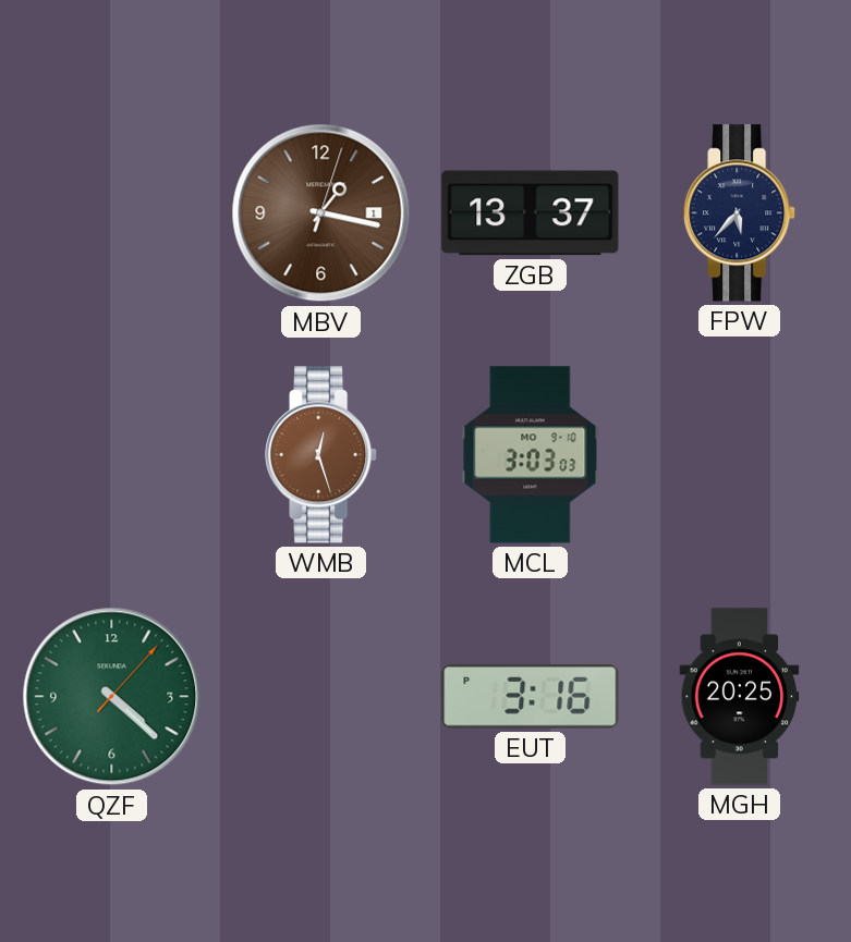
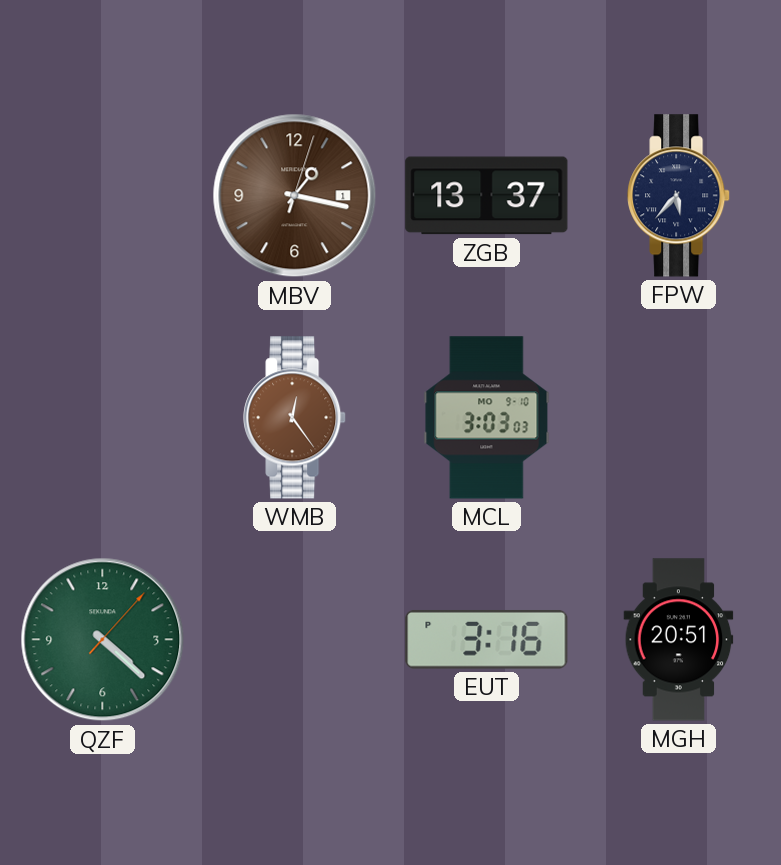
WMB: 12:27 -> 12:24
MGH: 20:25 -> 20:51
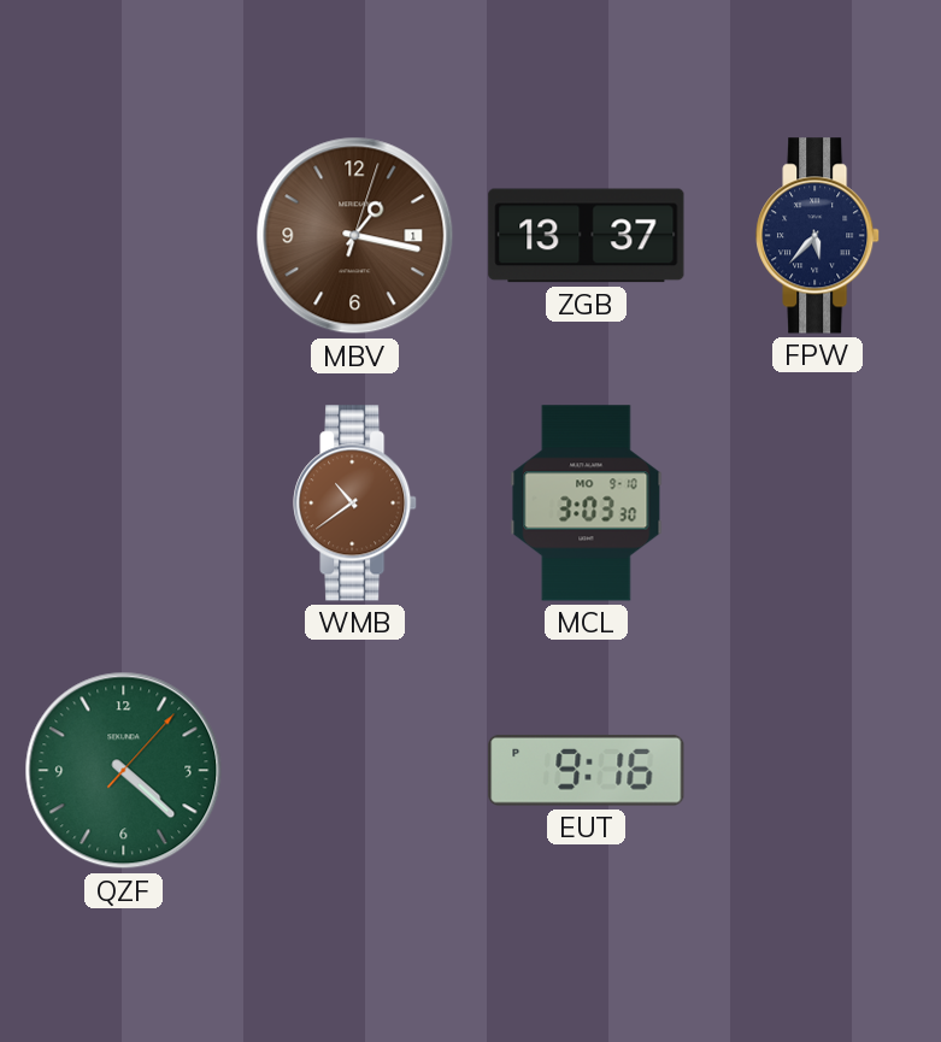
WMB: 12:24 -> 10:39
MCL: 3:03:03 -> 3:03:30
EUT: 3:16 -> 9:16
MGH: 20:51 -> none
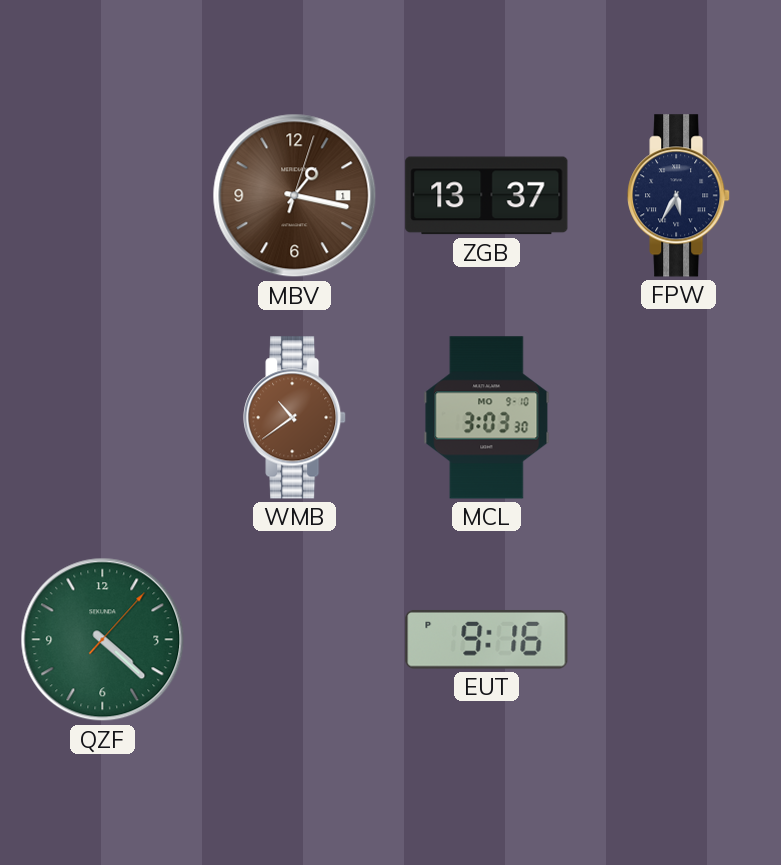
FPW: 5:37 -> 5:35
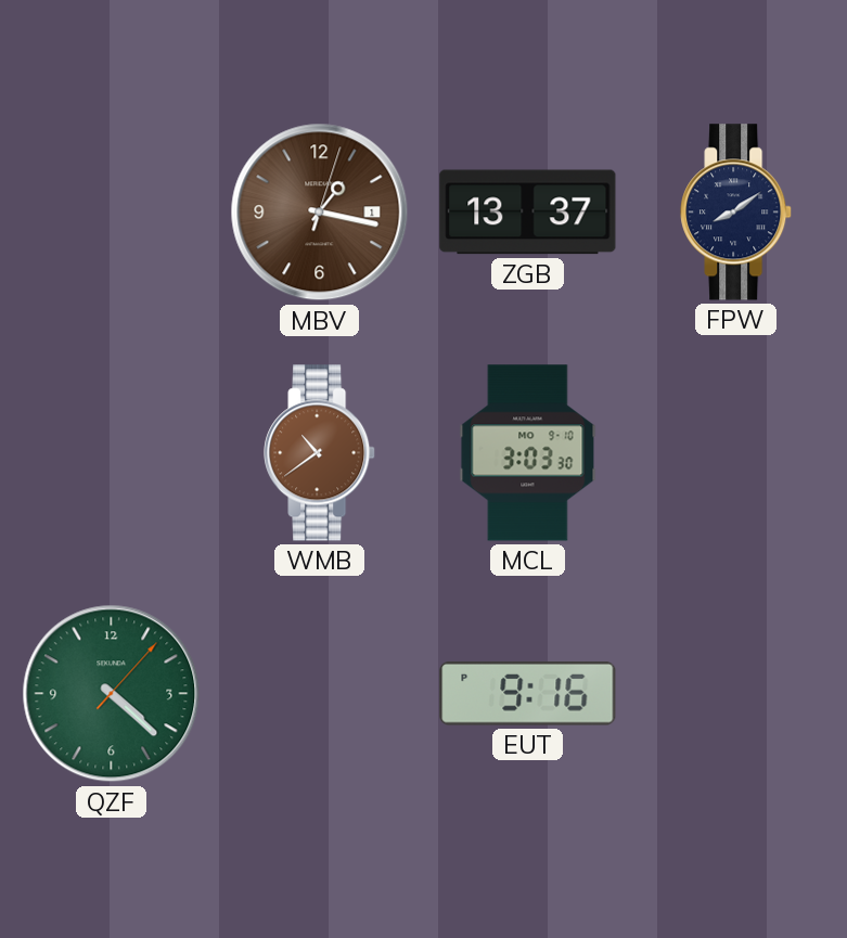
FPW: 5:35 -> 8:09
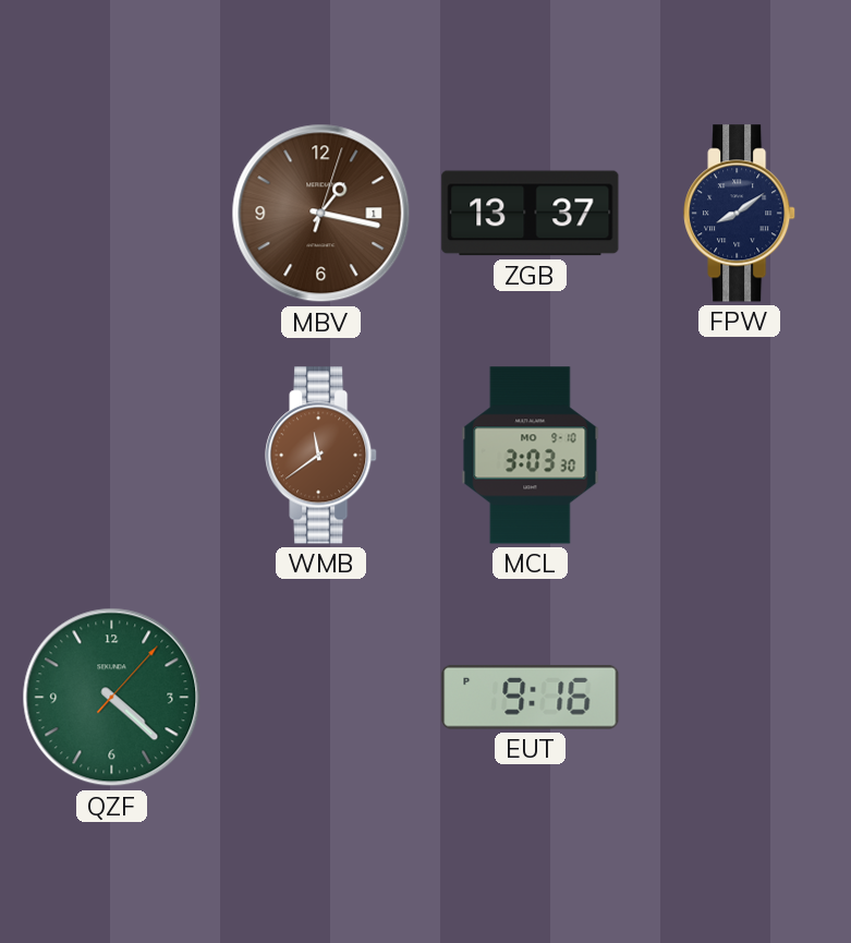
WMB: 10:39 -> 11:39
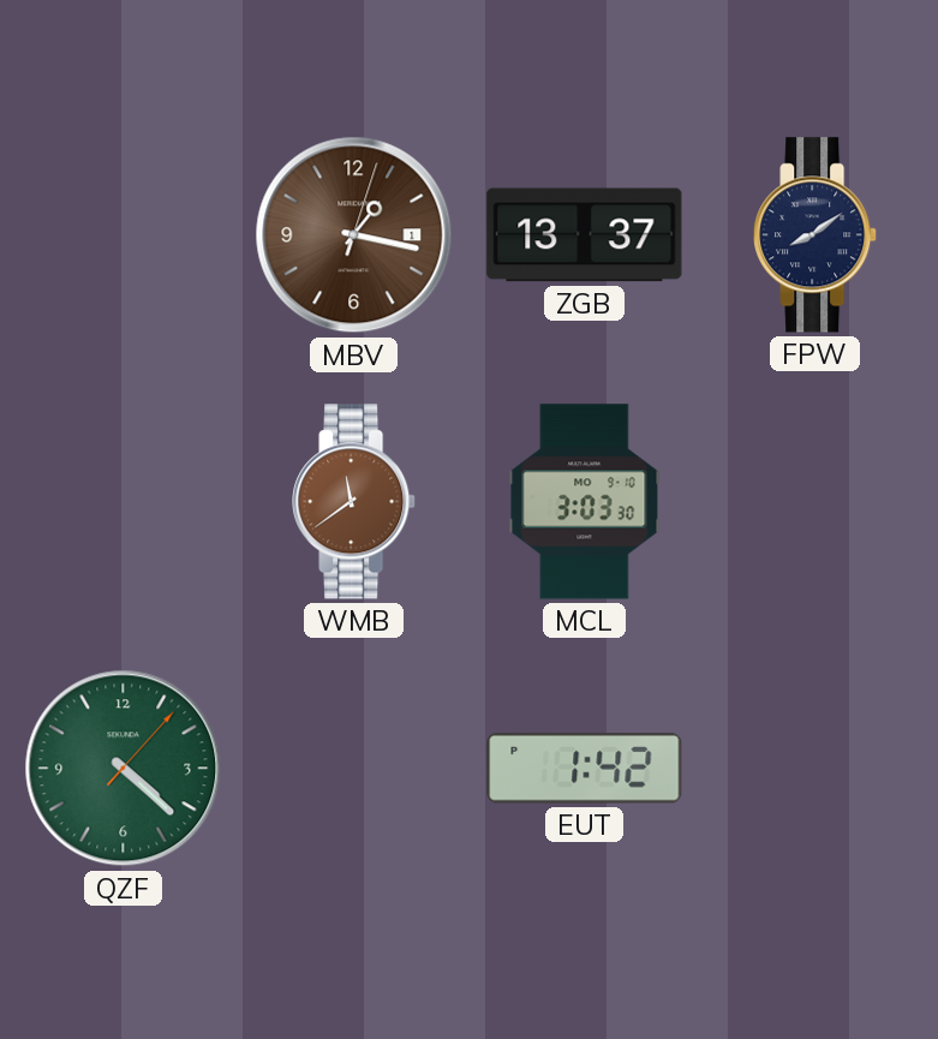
EUT: 9:16 -> 1:42
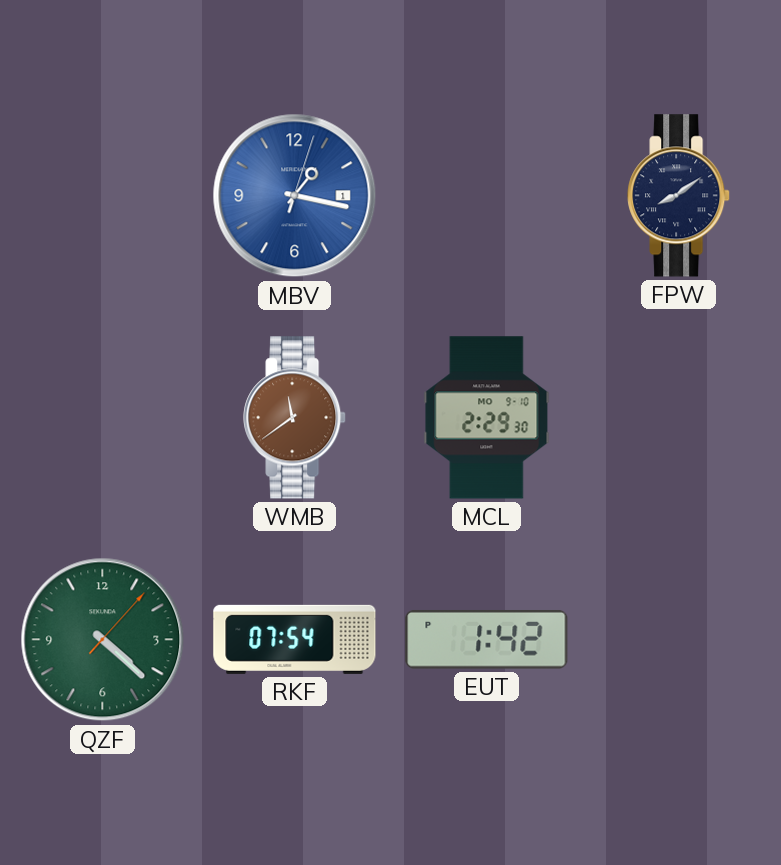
MBV dial: brown -> blue
ZGB: 13:37 -> none
MCL: 3:03 -> 2:29
RKF: none -> 07:54
